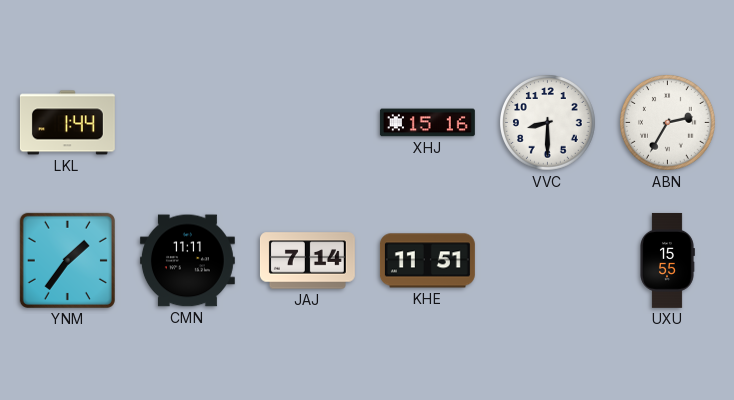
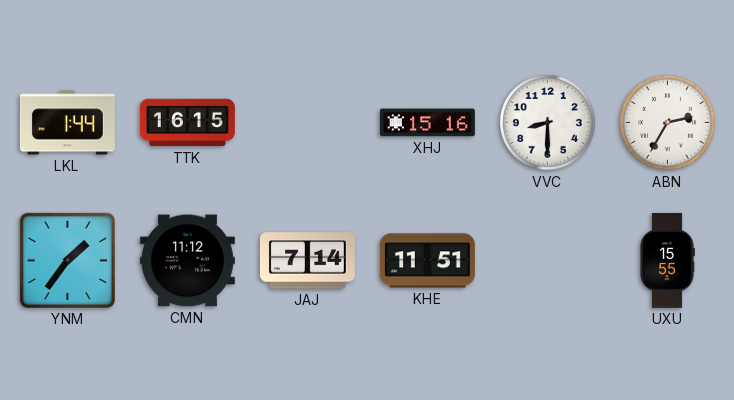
TTK: none -> 16:15
CMN: 11:11 -> 11:12
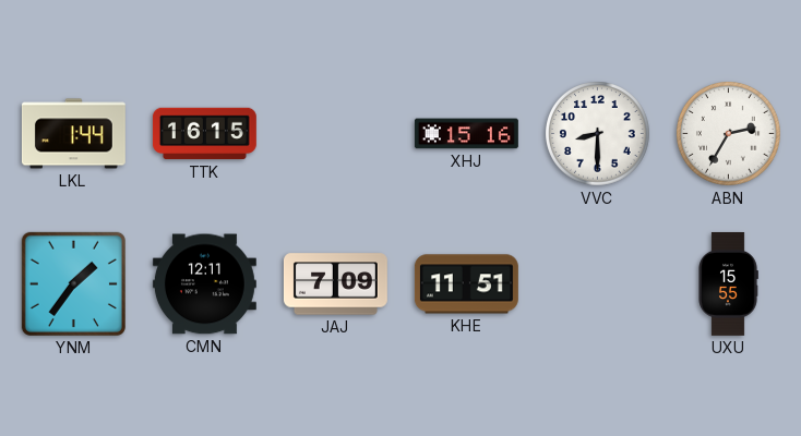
CMN: 11:12 -> 12:11
JAJ: 7:14 -> 7:09
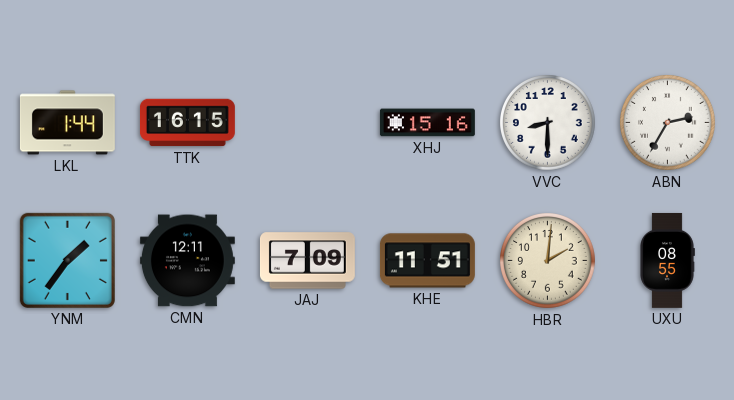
HBR: none -> 2:01
UXU: 15:55 -> 08:55
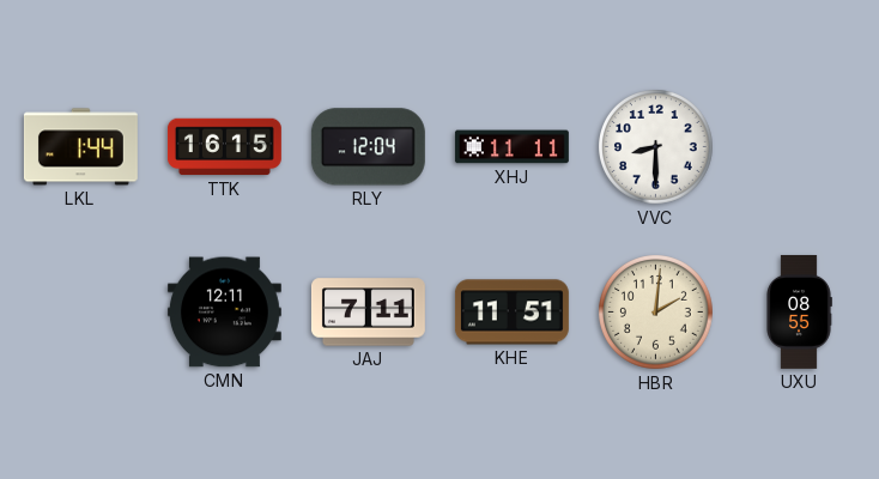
RLY: none -> 12:04
XHJ: 15:16 -> 11:11
ABN: 2:35 -> none
YNM: 1:36 -> none
JAJ: 7:09 -> 7:11
